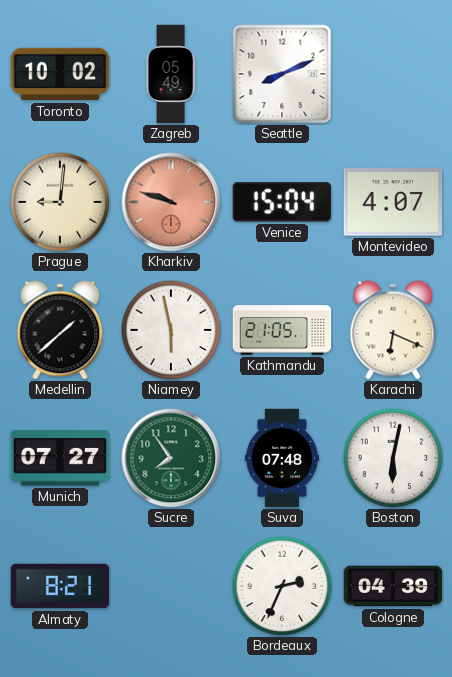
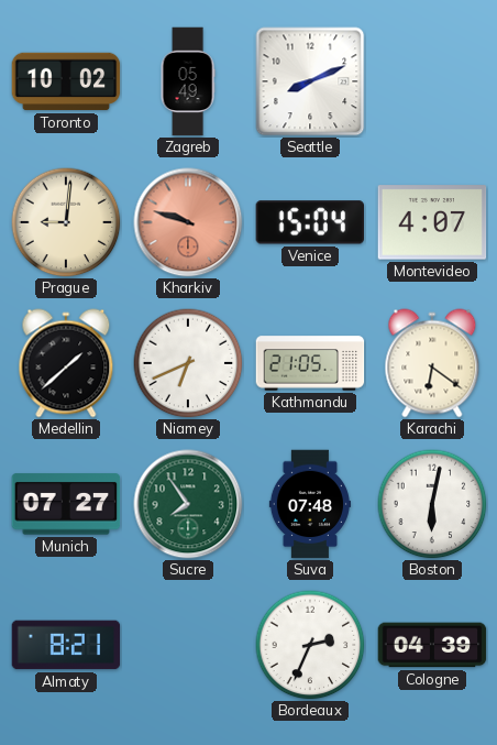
Niamey: 5:58 -> 6:41
Karachi: 6:19 -> 6:21
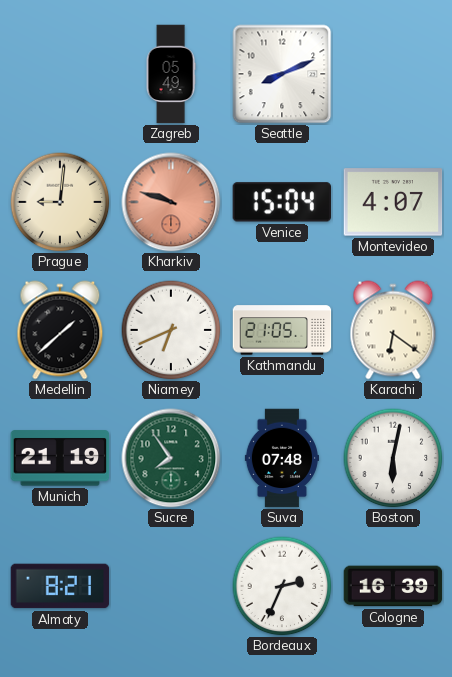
Toronto: 10:02 -> none
Munich: 07:27 -> 21:19
Cologne: 04:39 -> 16:39
